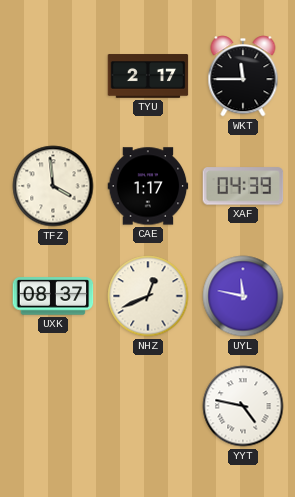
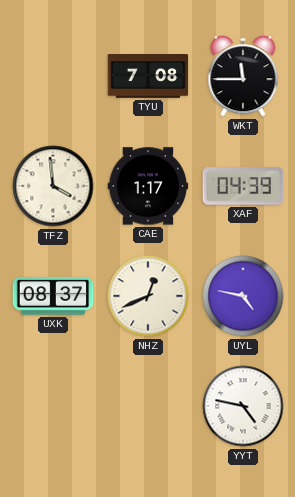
TYU: 2:17 -> 7:08
UYL: 11:47 -> 4:47
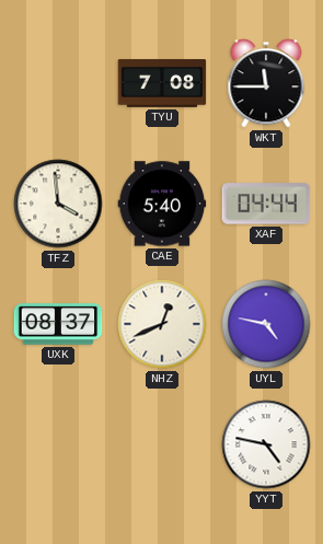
CAE: 1:17 -> 5:40
XAF: 04:39 -> 04:44
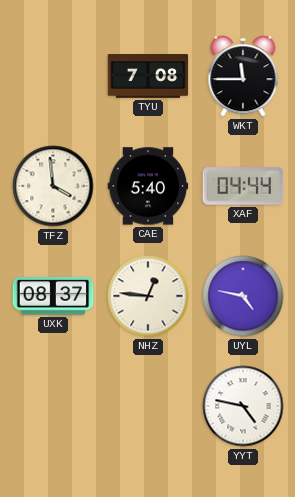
NHZ: 12:41 -> 12:46
